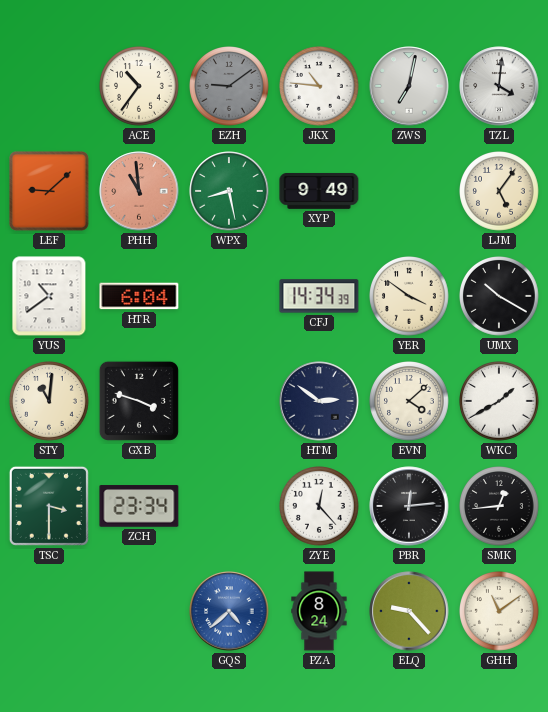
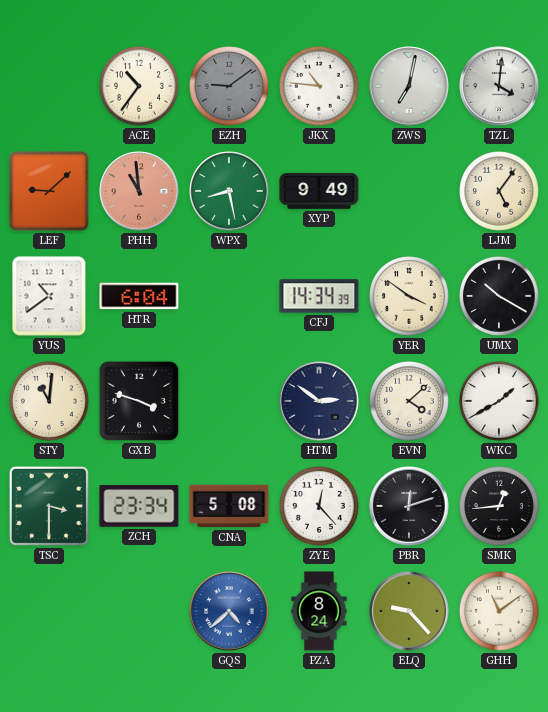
CNA: none -> 5:08
PBR: 12:14 -> 12:12
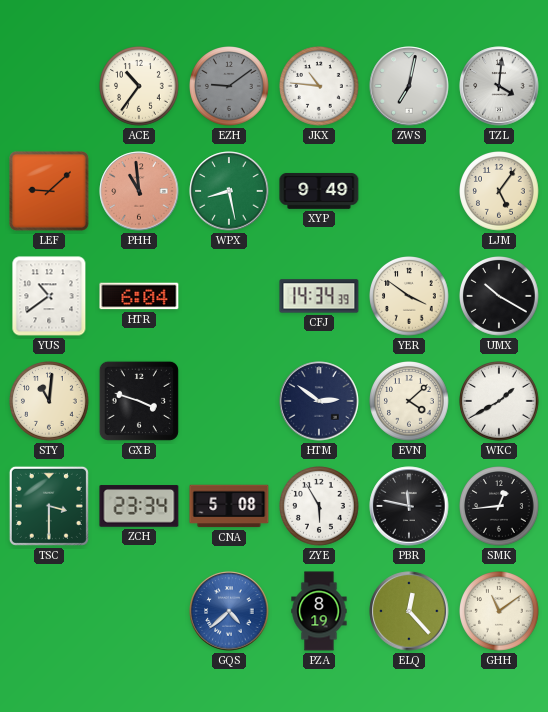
ZYE: 12:23 -> 5:55
PBR: 12:12 -> 11:47
PZA: 8:24 -> 8:19
ELQ: 9:23 -> 12:23
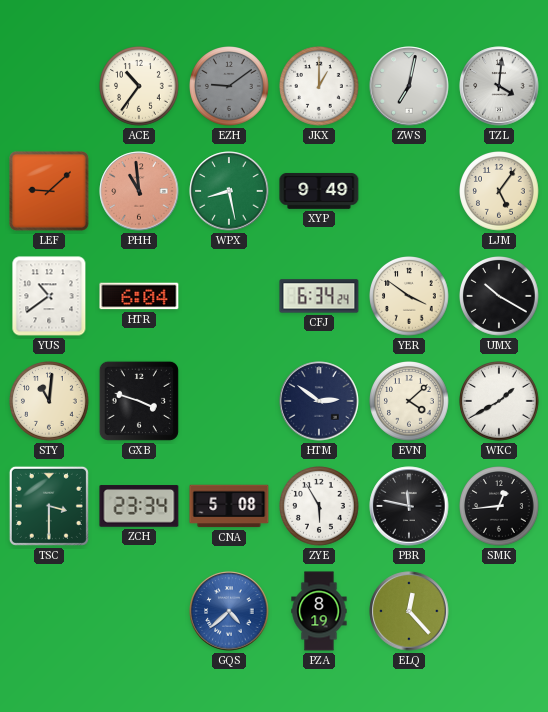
JKX: 10:46 -> 1:00
CFJ: 14:34 -> 6:34
GHH: 11:09 -> none
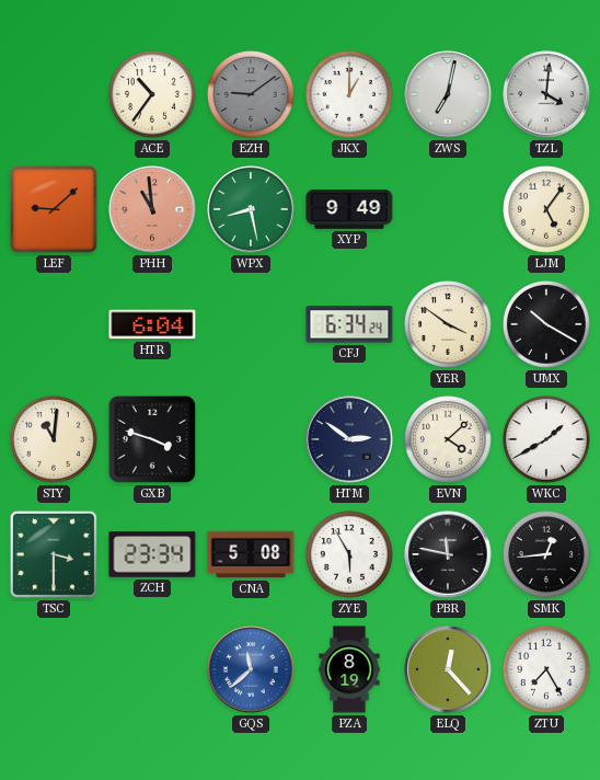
YUS: 10:39 -> none
GQS: 4:38 -> 11:38
ZTU: none -> 7:25
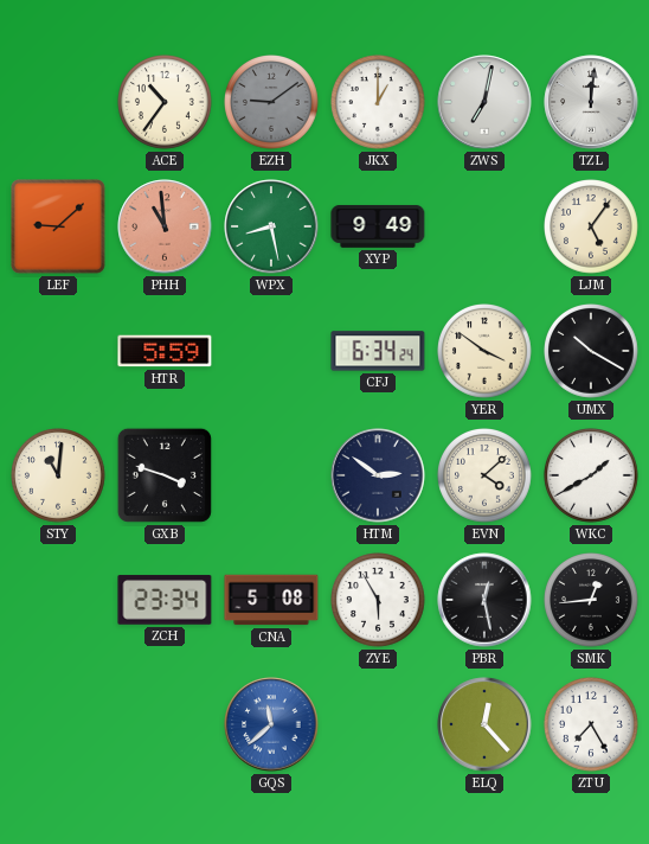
TZL: 4:01 -> 12:01
HTR: 6:04 -> 5:59
TSC: 3:30 -> none
PBR: 11:47 -> 12:28
PZA: 8:19 -> none
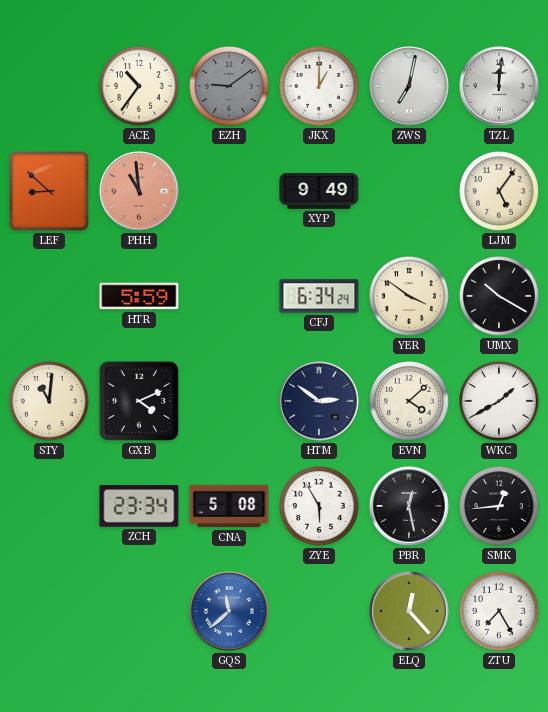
LEF: 9:08 -> 8:52
WPX: 8:28 -> none
GXB: 3:48 -> 4:11
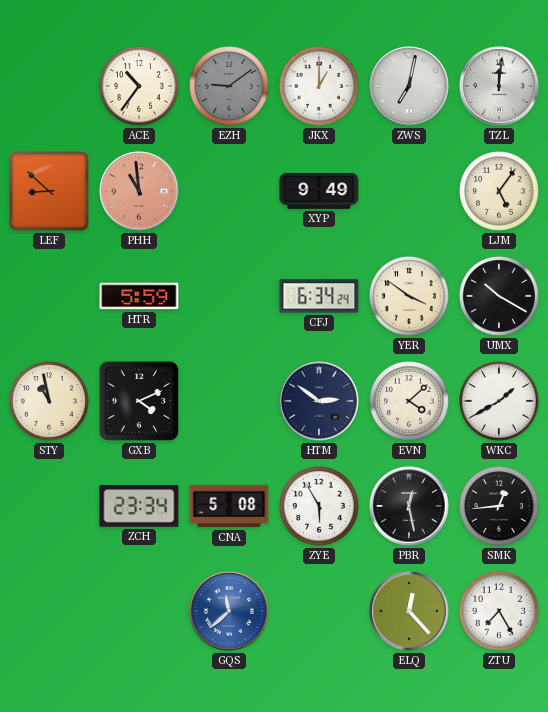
STY: 11:01 -> 10:58
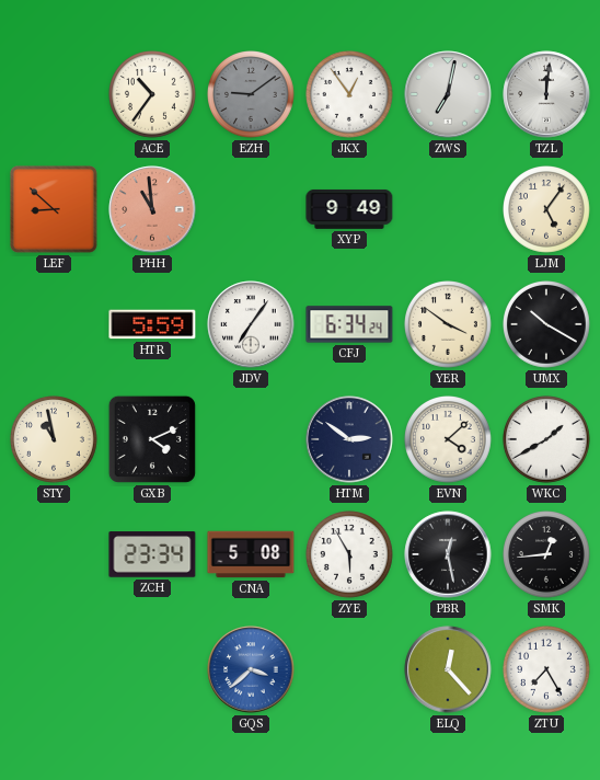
JKX: 1:00 -> 12:54
JDV: none -> 7:06
GQS: 11:38 -> 3:38
